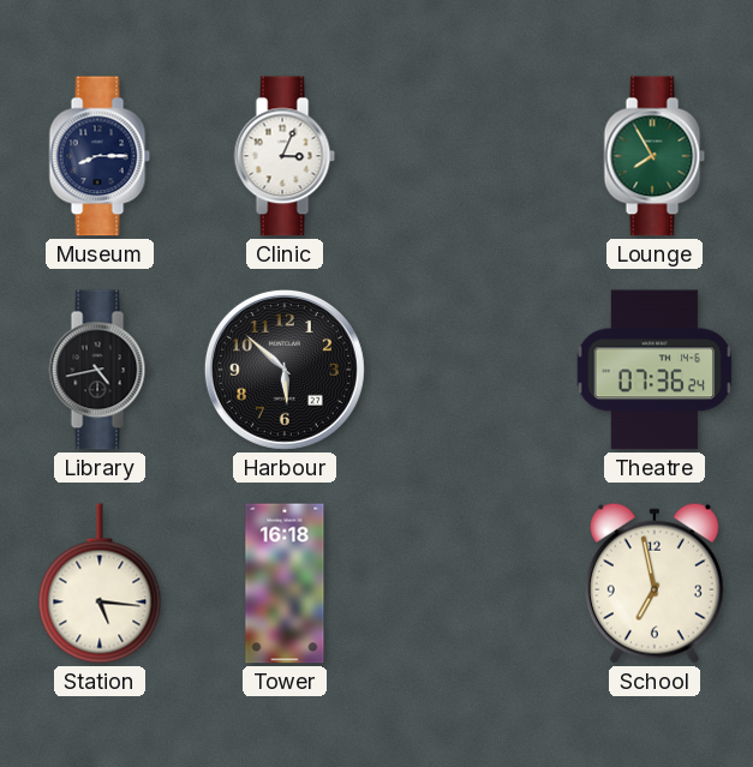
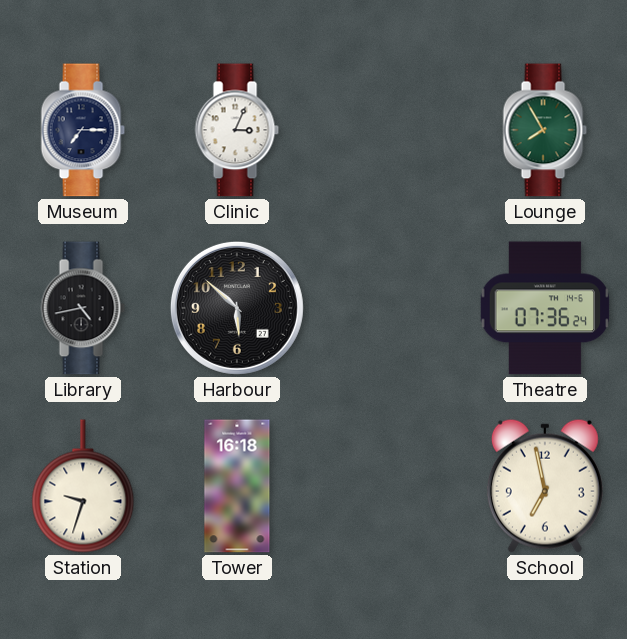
Museum: 8:15 -> 7:15
Station: 5:16 -> 9:33
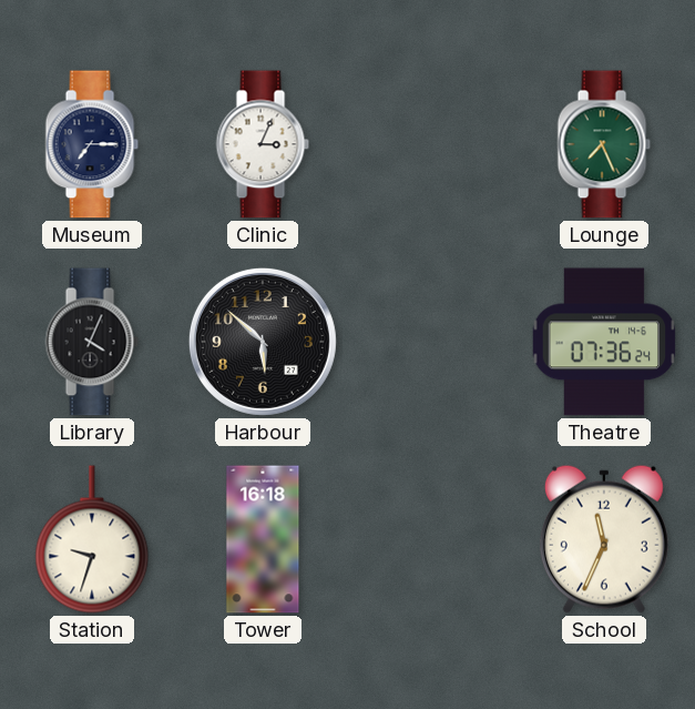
Lounge: 7:55 -> 7:26
Library: 4:43 -> 4:04
School: 6:58 -> 11:34
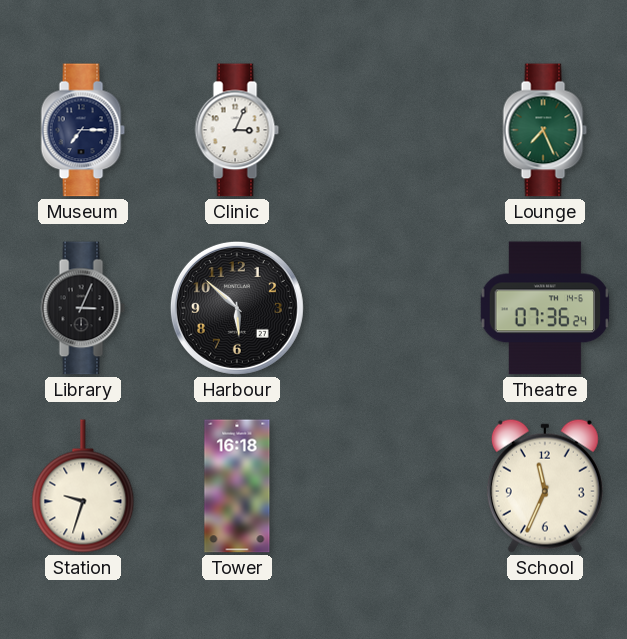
Library: 4:04 -> 3:04
